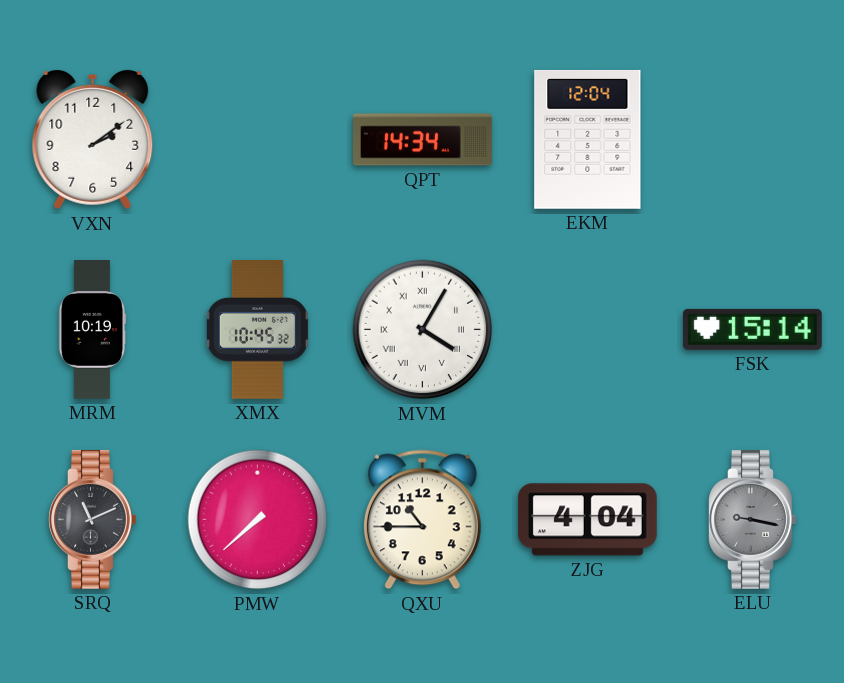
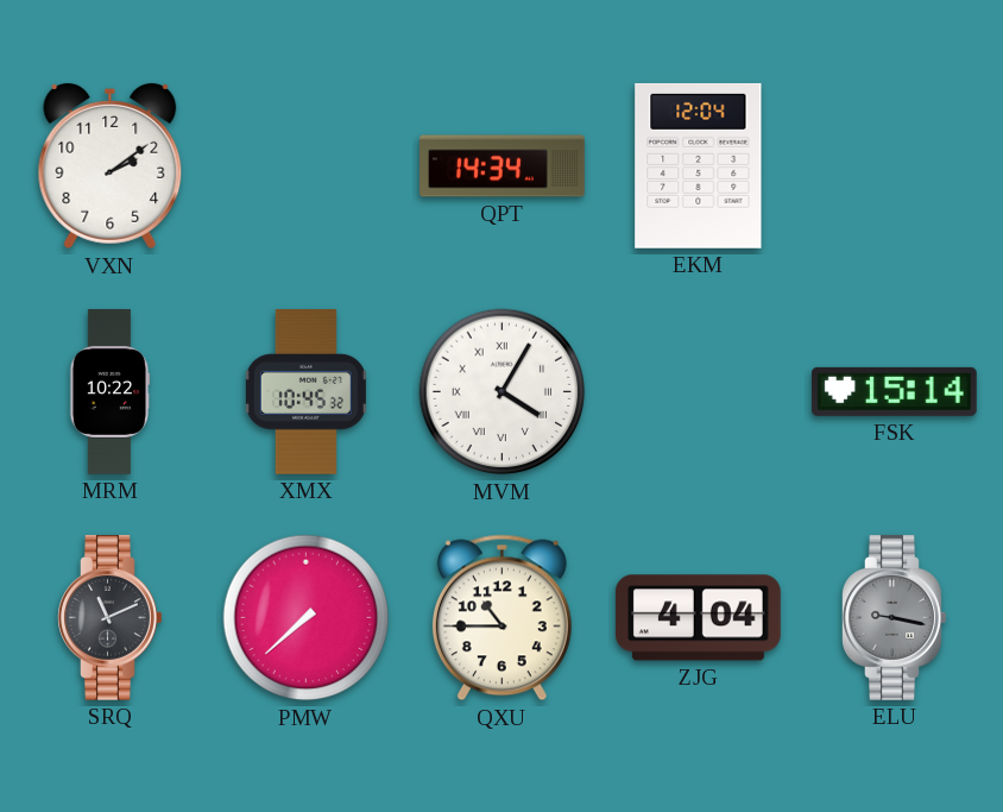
MRM: 10:19 -> 10:22
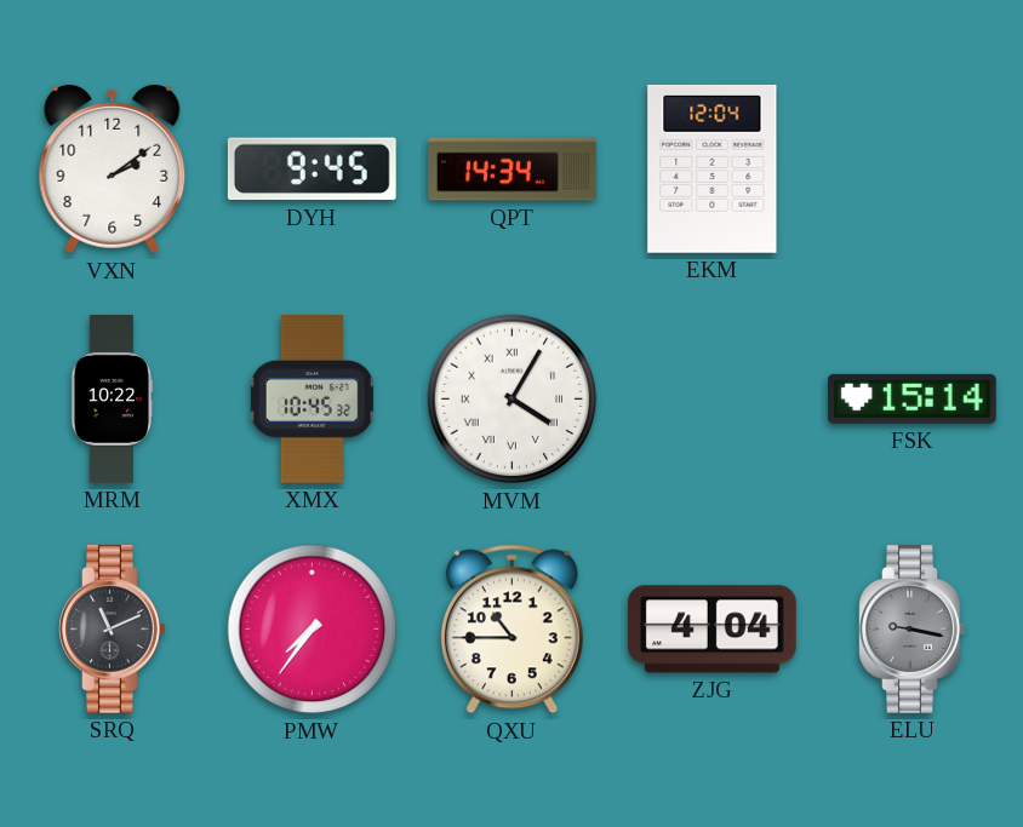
DYH: none -> 9:45
PMW: 7:38 -> 7:36
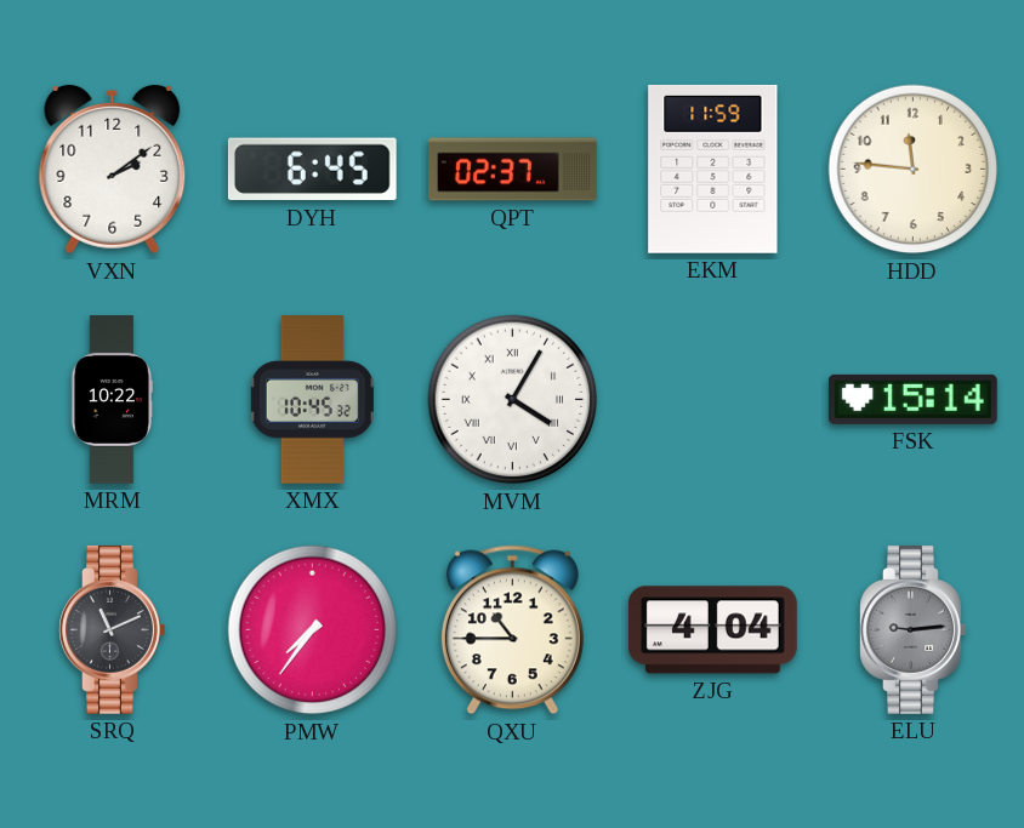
DYH: 9:45 -> 6:45
QPT: 14:34 -> 02:37
EKM: 12:04 -> 11:59
HDD: none -> 11:46
ELU: 9:17 -> 9:14
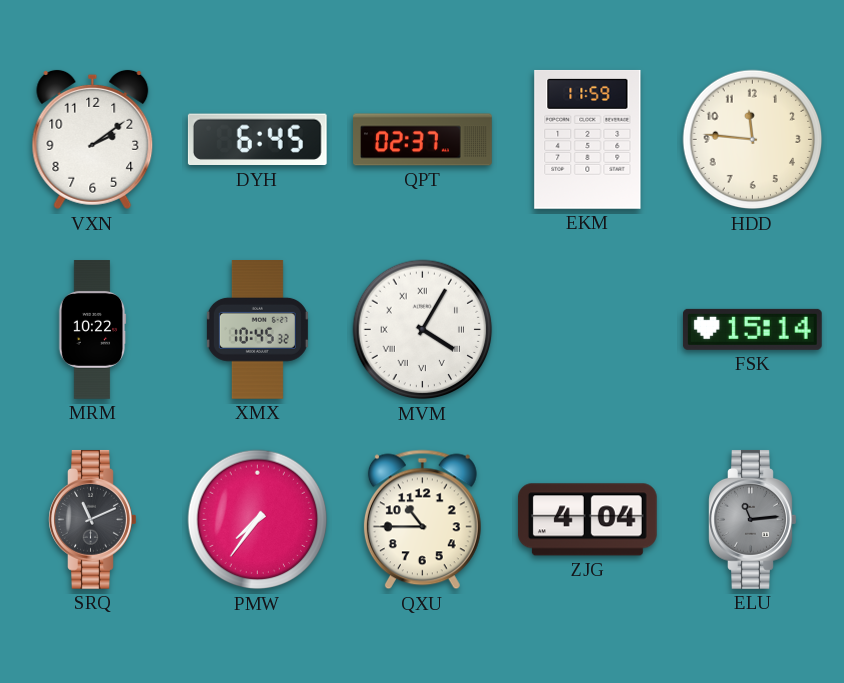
ELU: 9:14 -> 11:14
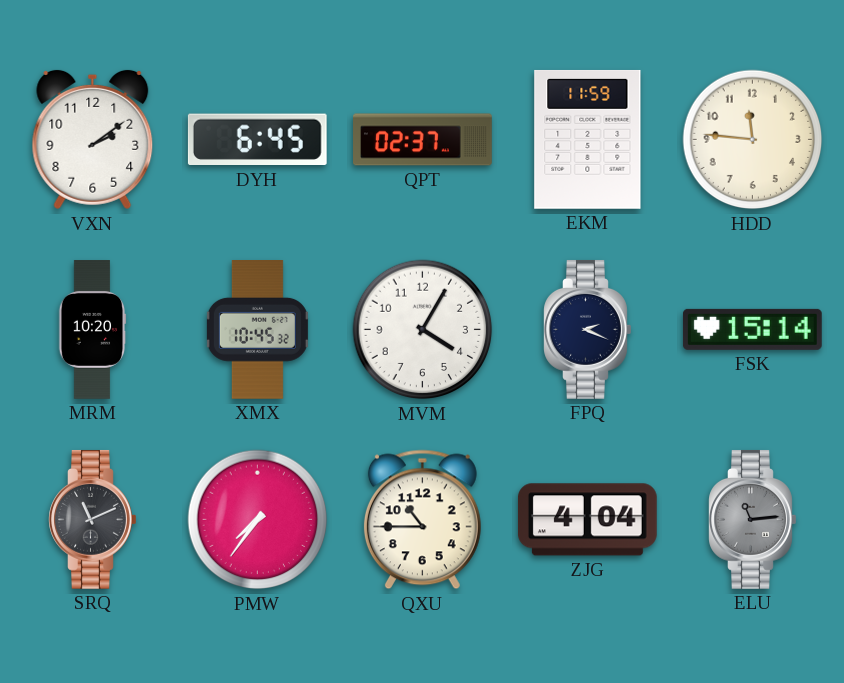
MRM: 10:22 -> 10:20
MVM numerals: Roman -> Arabic
FPQ: none -> 2:19
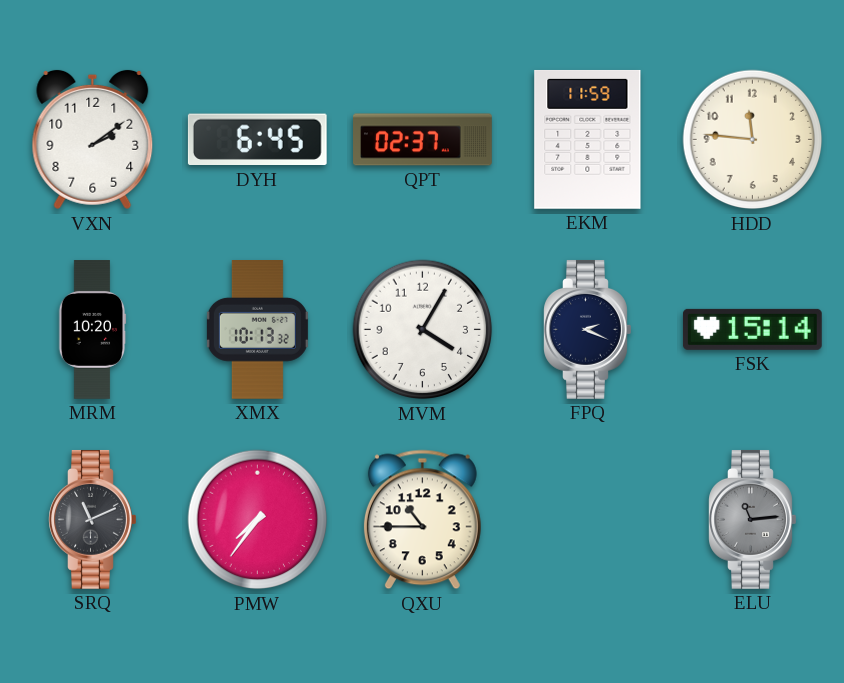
XMX: 10:45 -> 10:13
ZJG: 4:04 -> none
